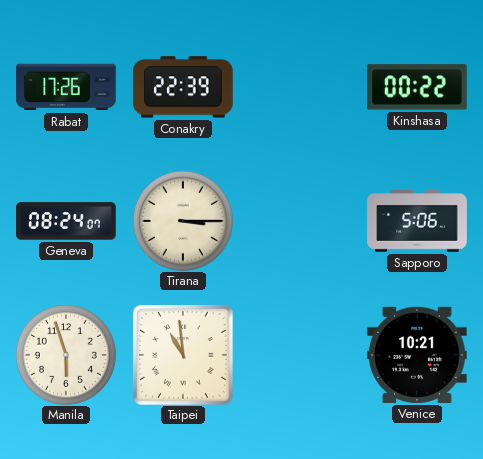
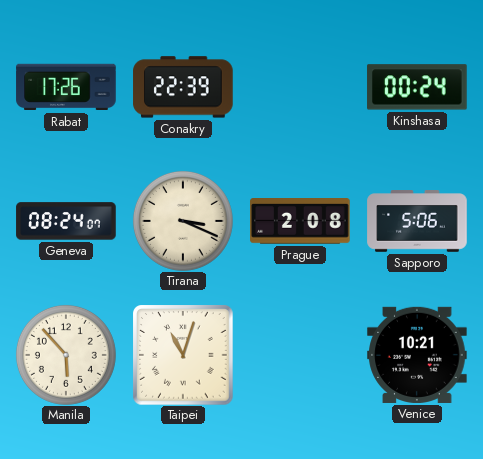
Kinshasa: 00:22 -> 00:24
Tirana: 3:15 -> 3:19
Prague: none -> 2:08
Manila: 5:57 -> 5:53
Taipei: 10:59 -> 11:03
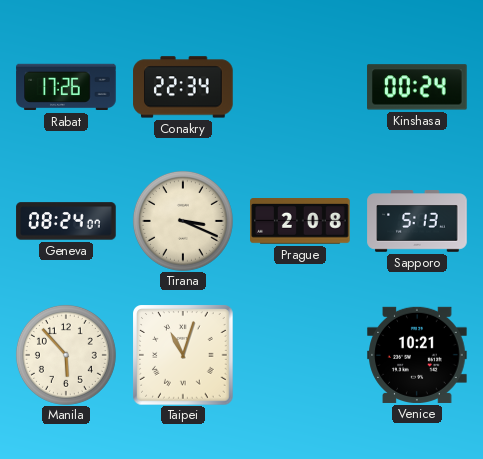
Conakry: 22:39 -> 22:34
Sapporo: 5:06 -> 5:13
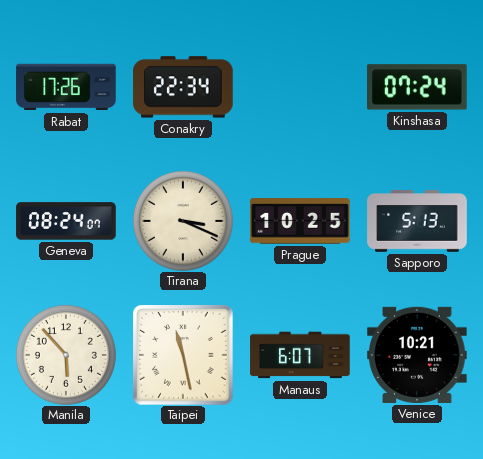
Kinshasa: 00:24 -> 07:24
Prague: 2:08 -> 10:25
Taipei: 11:03 -> 11:28
Manaus: none -> 6:07
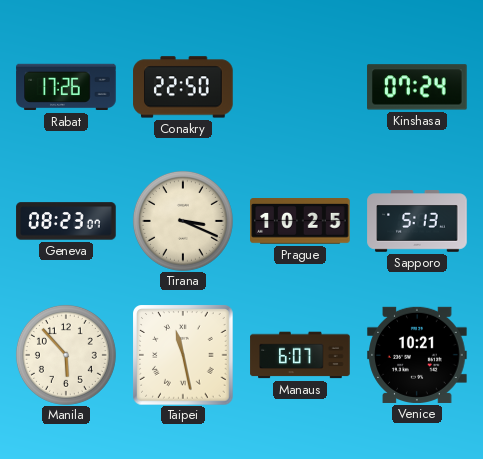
Conakry: 22:34 -> 22:50
Geneva: 08:24 -> 08:23
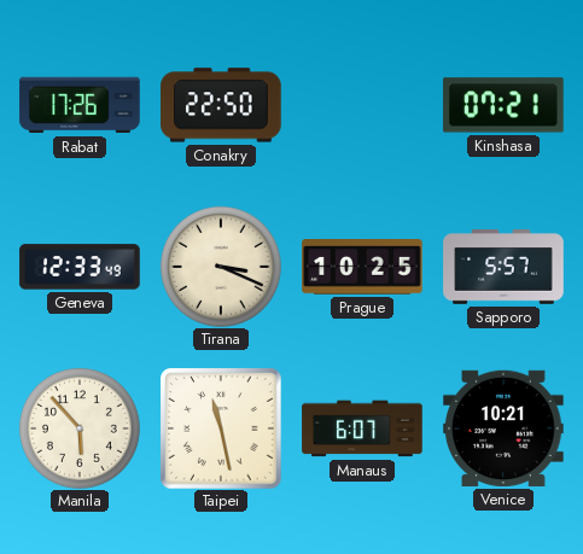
Kinshasa: 07:24 -> 07:21
Geneva: 08:23 -> 12:33
Sapporo: 5:13 -> 5:57
